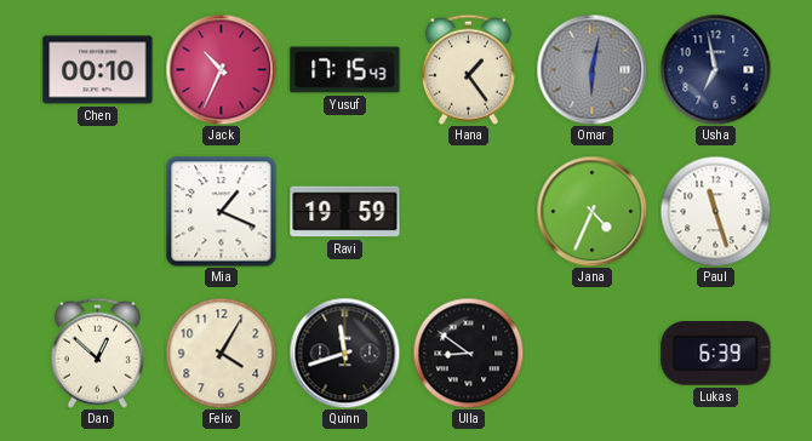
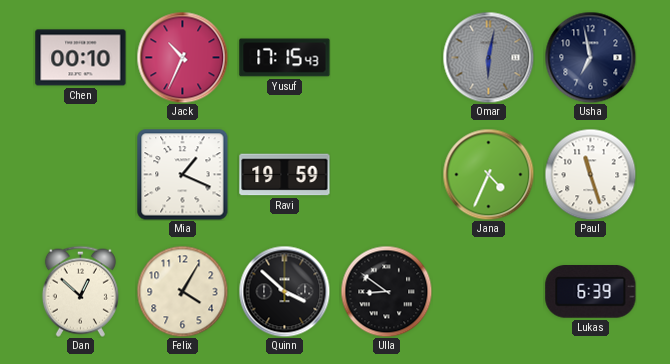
Hana: 1:24 -> none
Quinn: 11:42 -> 3:52
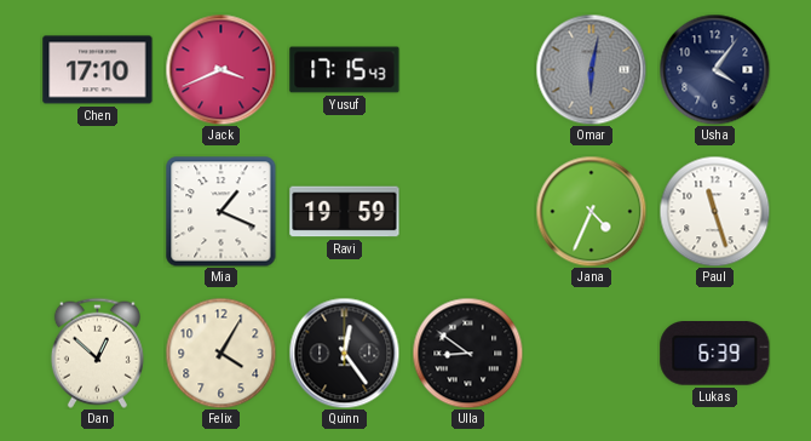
Chen: 00:10 -> 17:10
Jack: 10:34 -> 3:41
Usha: 6:58 -> 4:06
Quinn: 3:52 -> 12:24
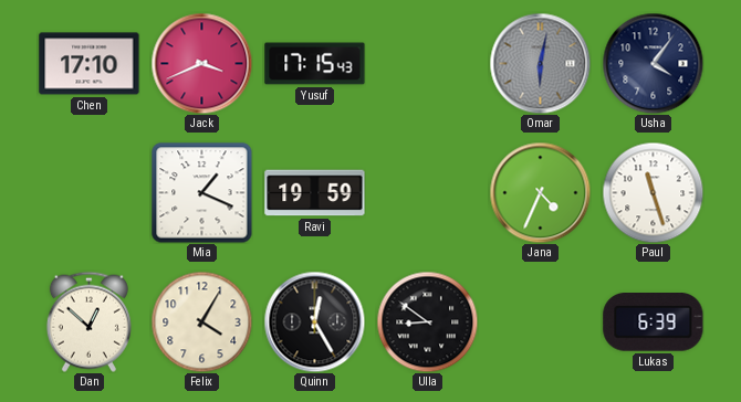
Quinn: 12:24 -> 12:25
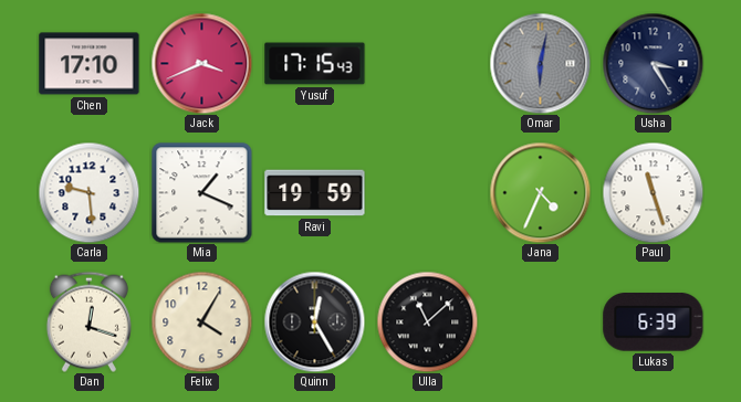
Usha: 4:06 -> 3:25
Carla: none -> 9:29
Dan: 12:52 -> 12:18
Ulla: 8:51 -> 11:08
